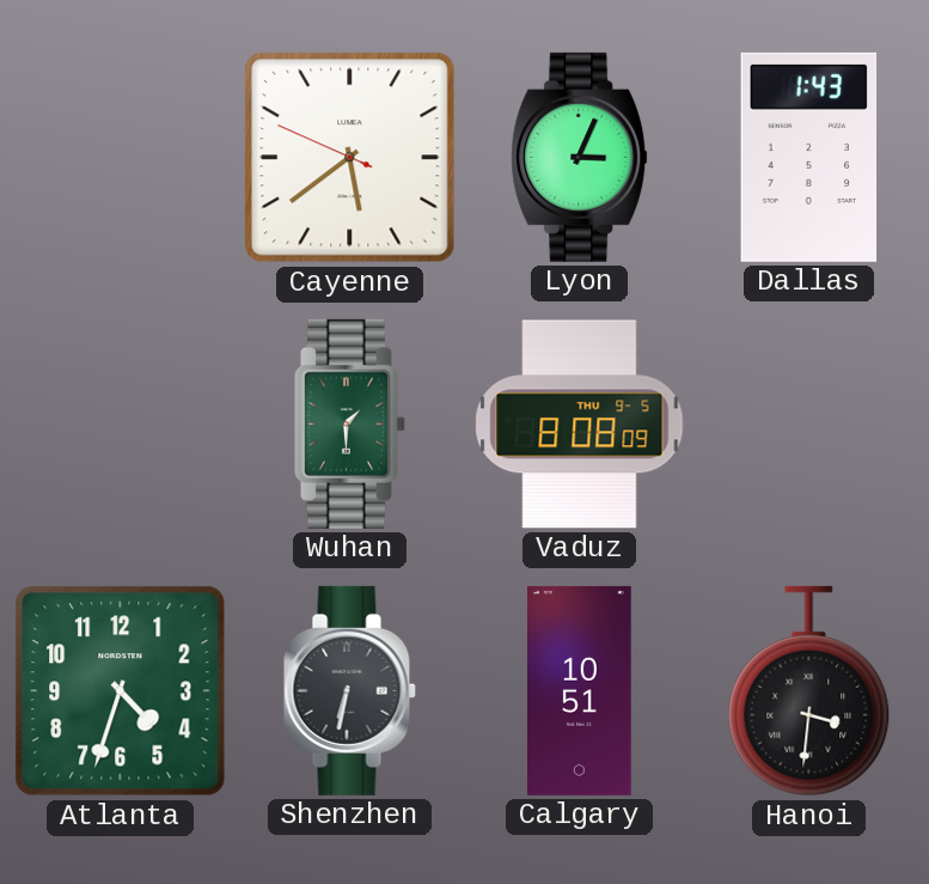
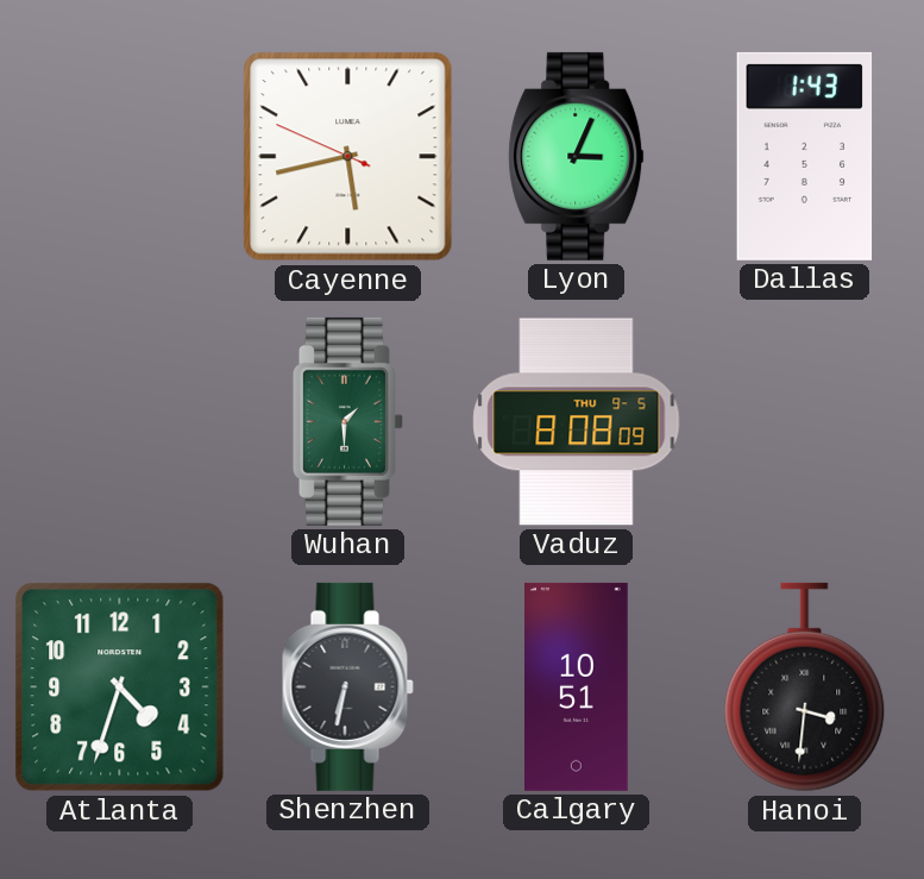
Cayenne: 5:38 -> 5:42
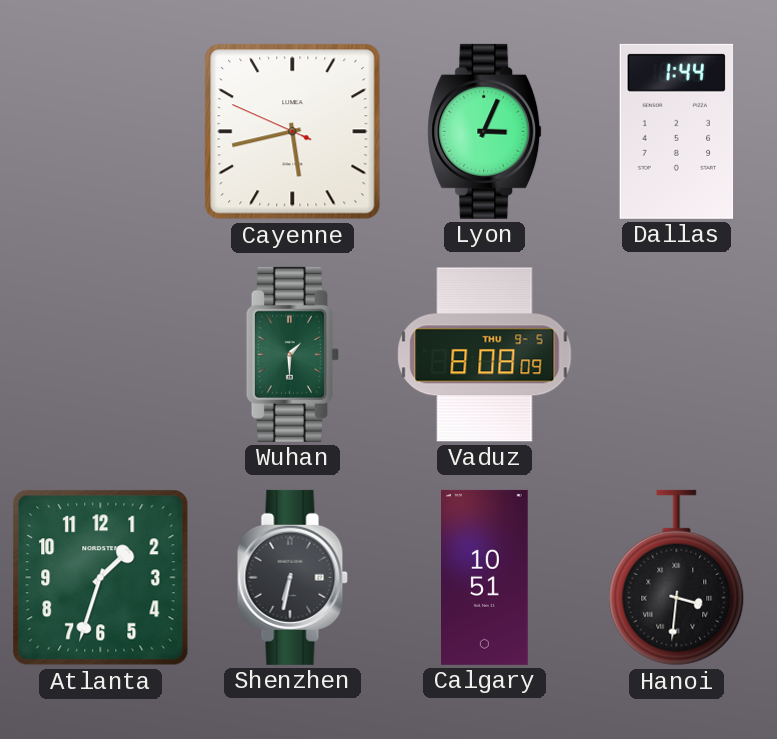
Dallas: 1:43 -> 1:44
Atlanta: 4:33 -> 1:33
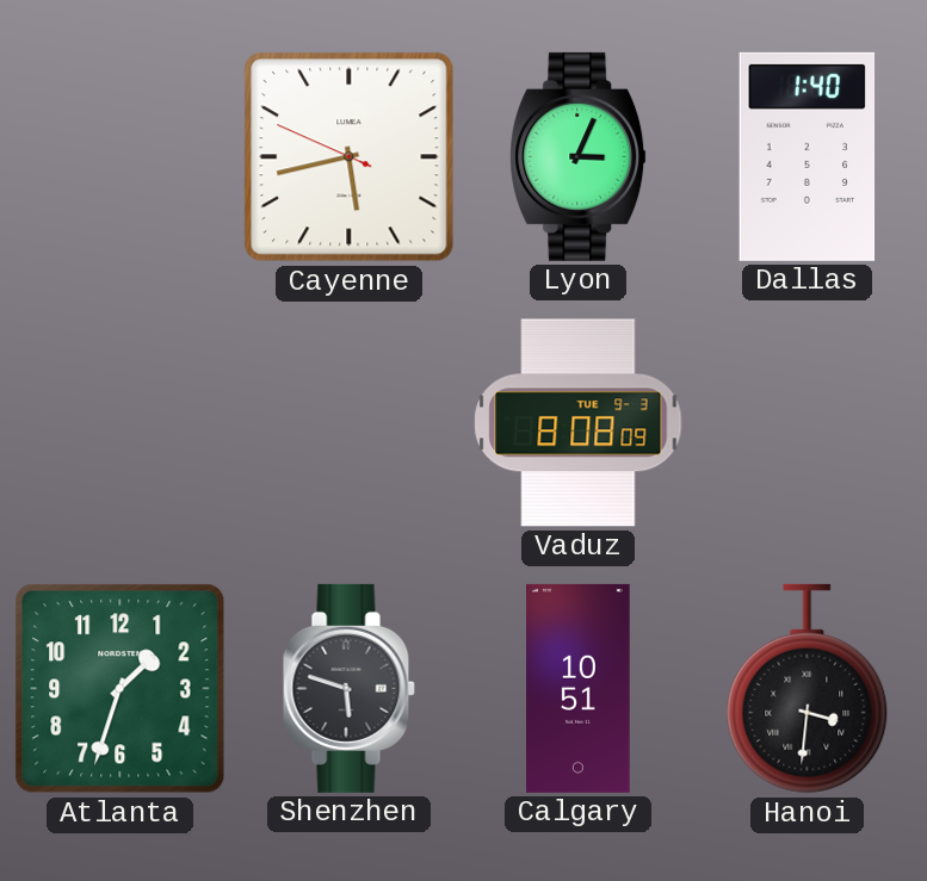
Dallas: 1:44 -> 1:40
Wuhan: 1:30 -> none
Vaduz date: THU 9-5 -> TUE 9-3
Shenzhen: 6:32 -> 5:48
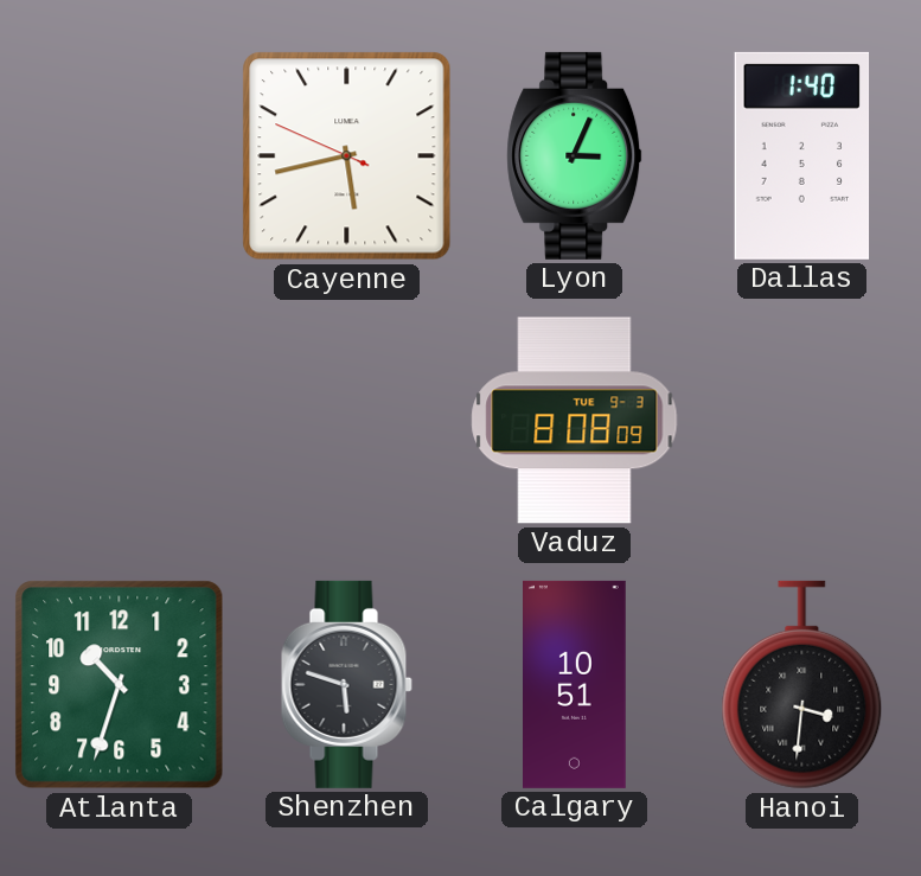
Atlanta: 1:33 -> 10:33
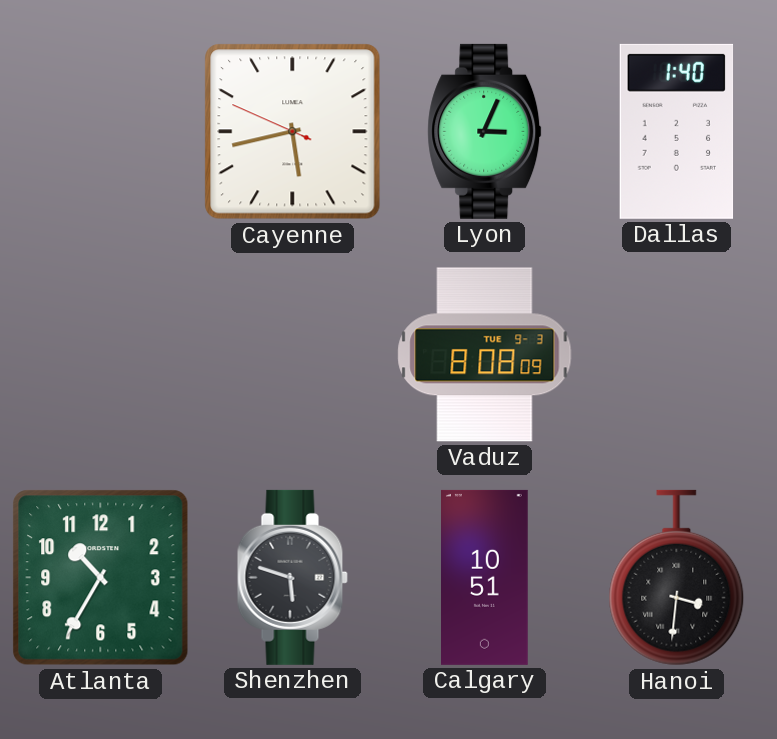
Atlanta: 10:33 -> 10:35
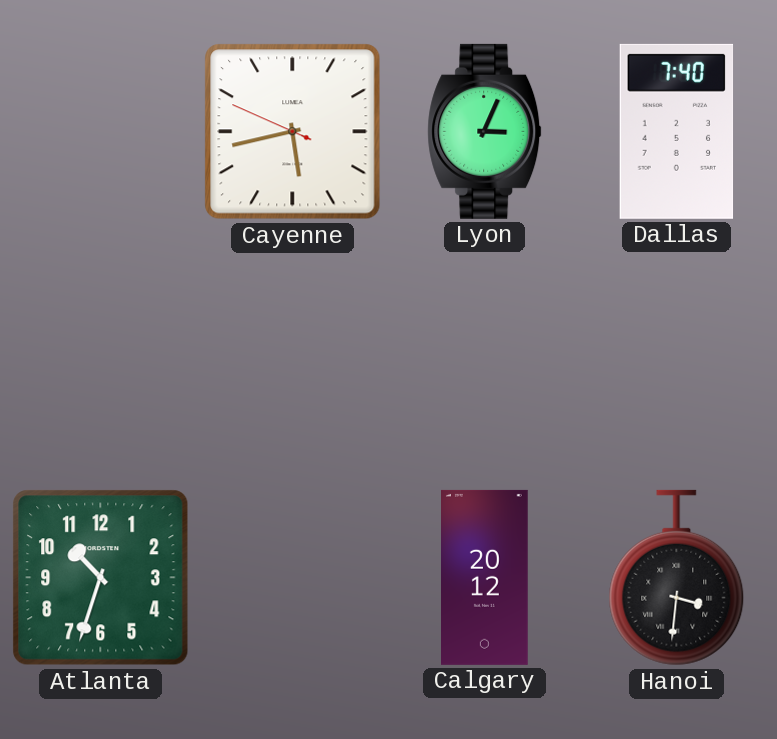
Dallas: 1:40 -> 7:40
Vaduz: 8:08 -> none
Atlanta: 10:35 -> 10:33
Shenzhen: 5:48 -> none
Calgary: 10:51 -> 20:12
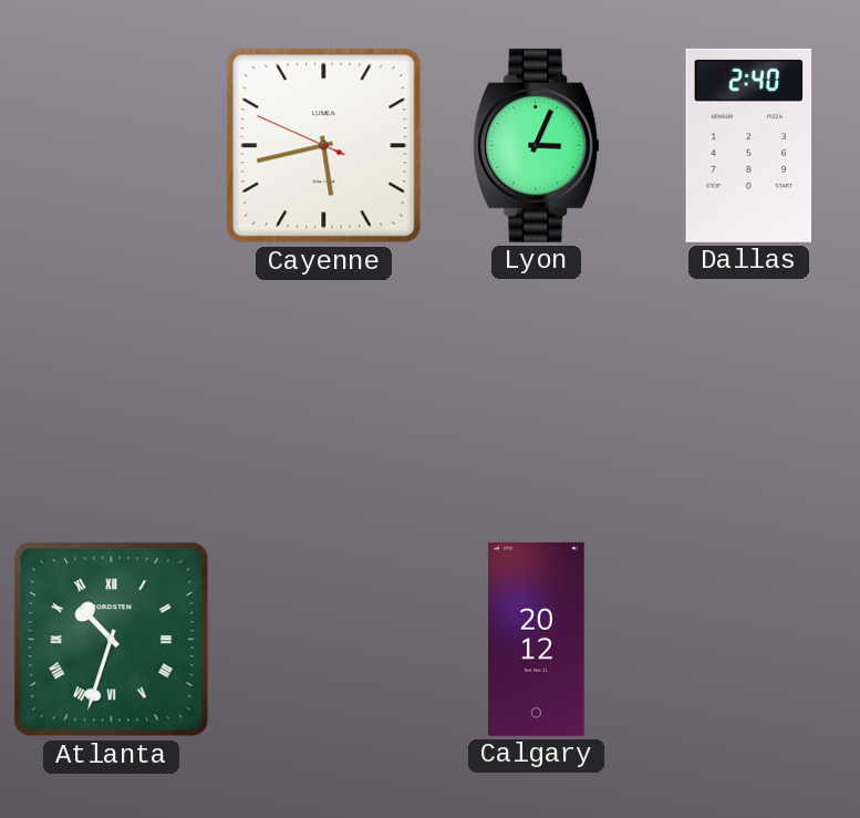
Dallas: 7:40 -> 2:40
Atlanta numerals: Arabic -> Roman
Hanoi: 3:31 -> none
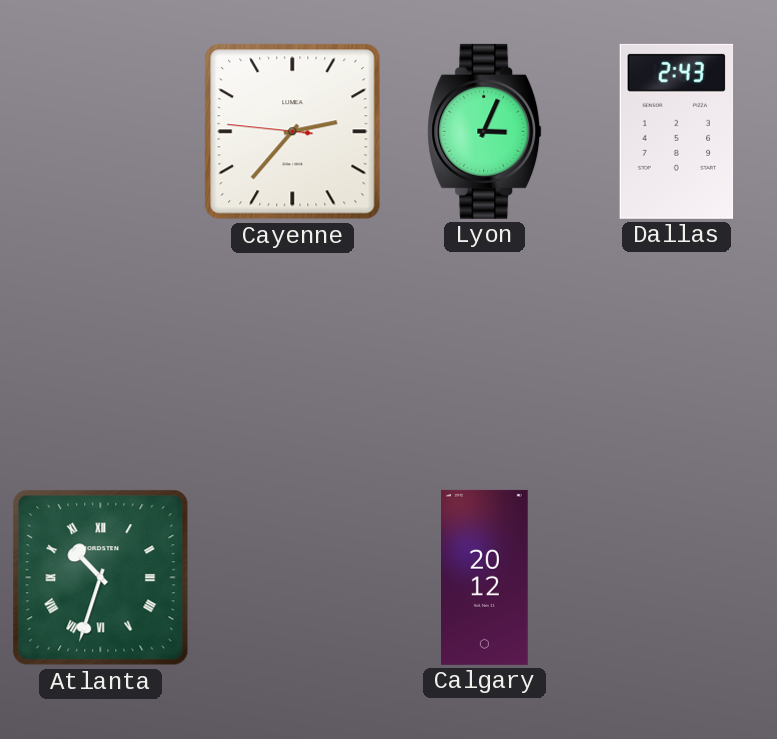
Cayenne: 5:42 -> 2:36
Dallas: 2:40 -> 2:43
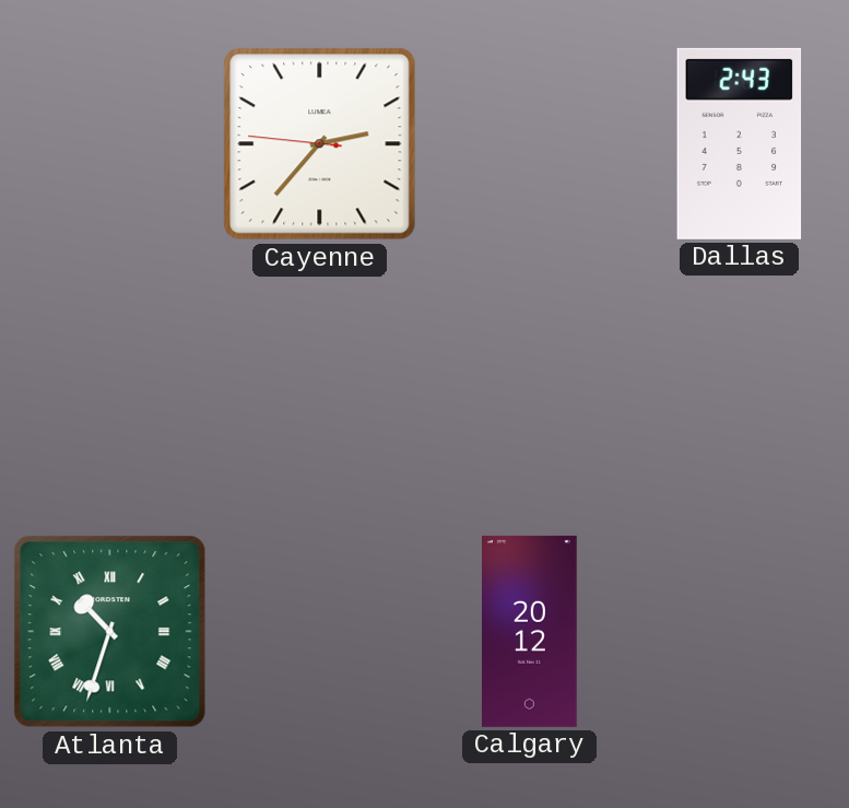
Lyon: 3:04 -> none
